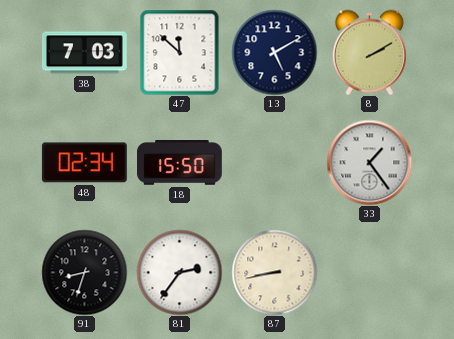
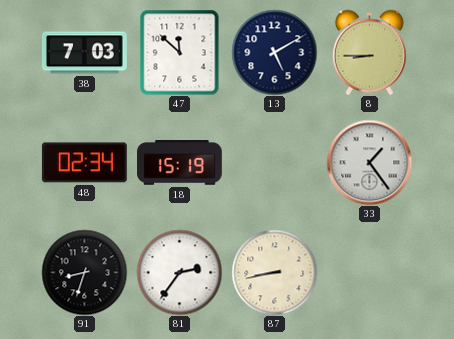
8: 2:10 -> 8:45
18: 15:50 -> 15:19
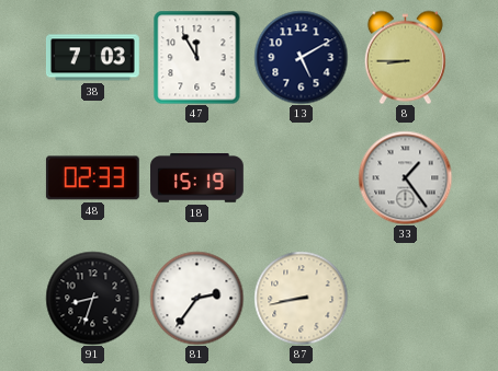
47: 11:52 -> 11:55
48: 02:34 -> 02:33
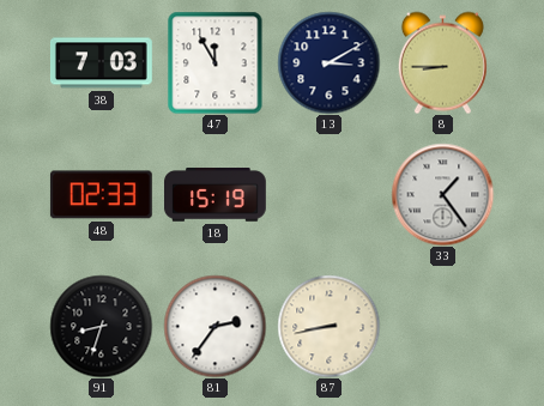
13: 5:10 -> 3:10
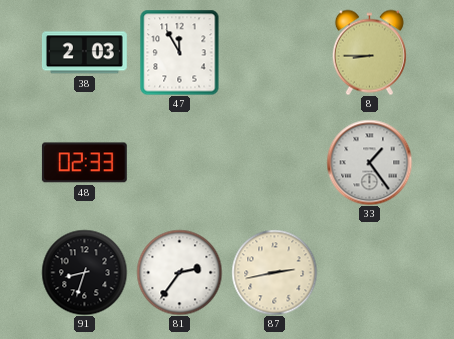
38: 7:03 -> 2:03
13: 3:10 -> none
18: 15:19 -> none
87: 8:43 -> 2:43
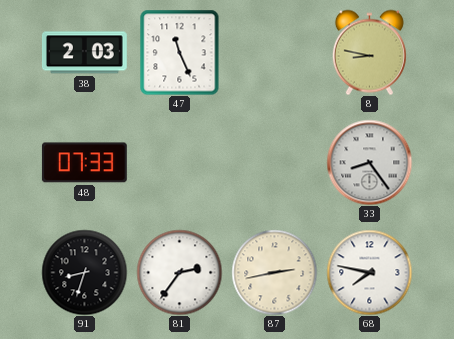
47: 11:55 -> 11:26
8: 8:45 -> 8:47
48: 02:33 -> 07:33
33: 1:24 -> 8:24
68: none -> 7:47
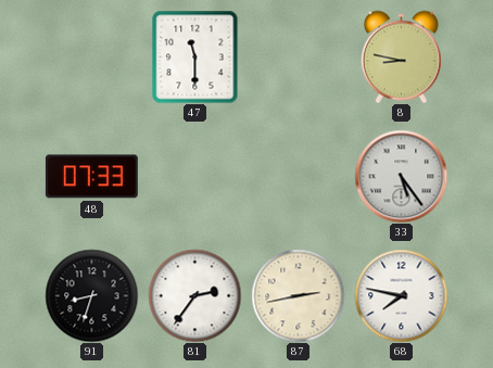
38: 2:03 -> none
47: 11:26 -> 11:30
33: 8:24 -> 5:24
